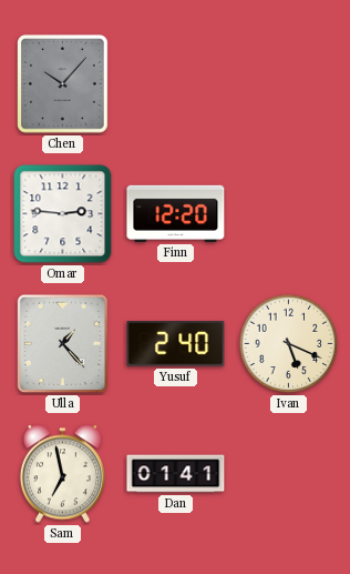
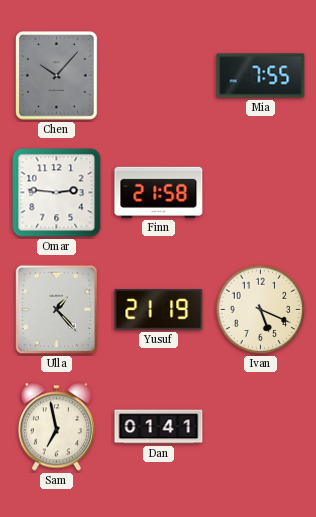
Mia: none -> 7:55
Finn: 12:20 -> 21:58
Yusuf: 2:40 -> 21:19
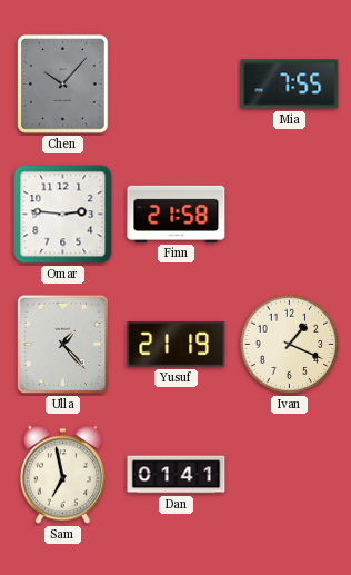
Ivan: 5:19 -> 1:19
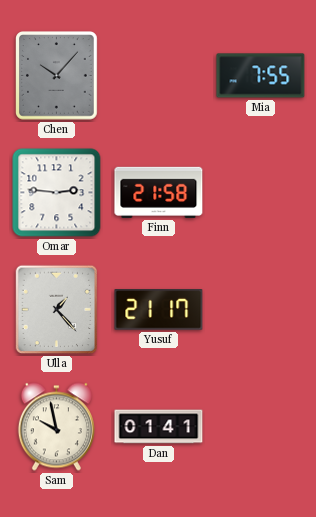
Yusuf: 21:19 -> 21:17
Ivan: 1:19 -> none
Sam: 6:58 -> 9:58
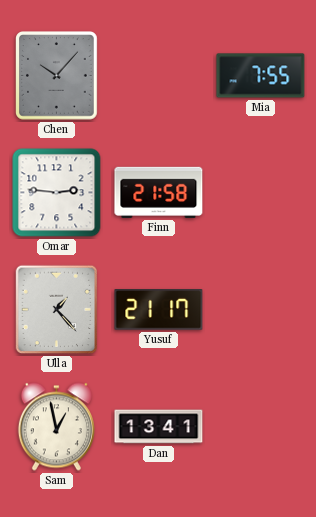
Sam: 9:58 -> 12:58
Dan: 01:41 -> 13:41
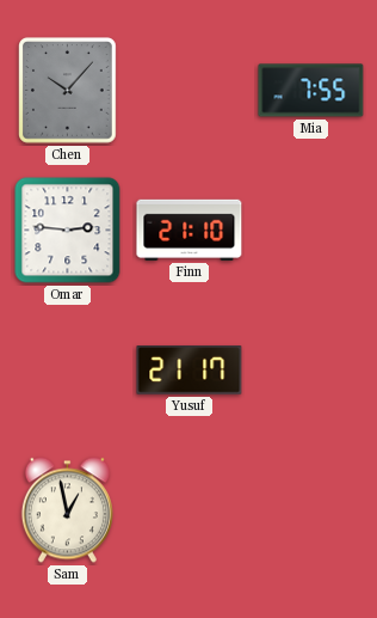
Finn: 21:58 -> 21:10
Ulla: 1:23 -> none
Dan: 13:41 -> none
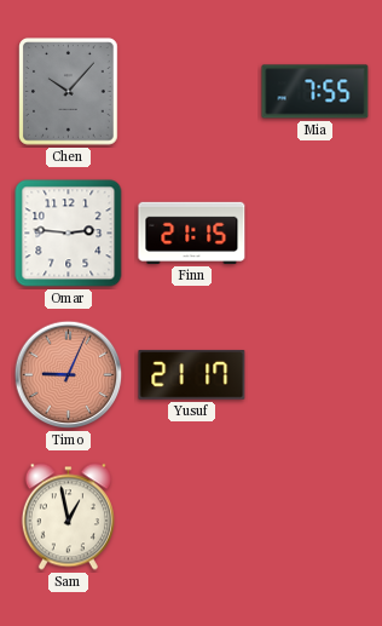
Finn: 21:10 -> 21:15
Timo: none -> 9:04
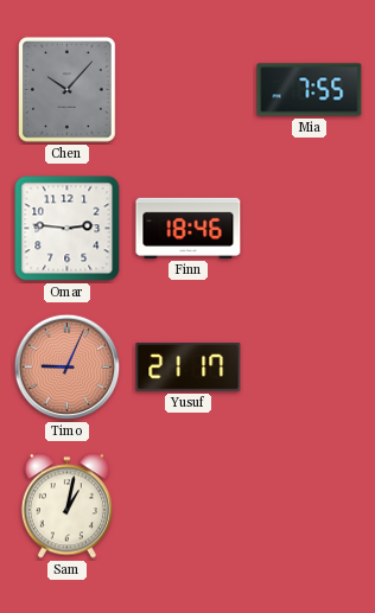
Finn: 21:15 -> 18:46
Sam: 12:58 -> 1:02
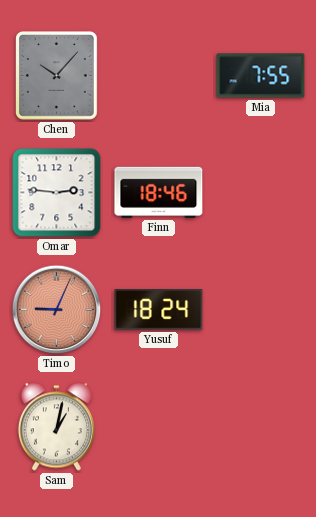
Yusuf: 21:17 -> 18:24
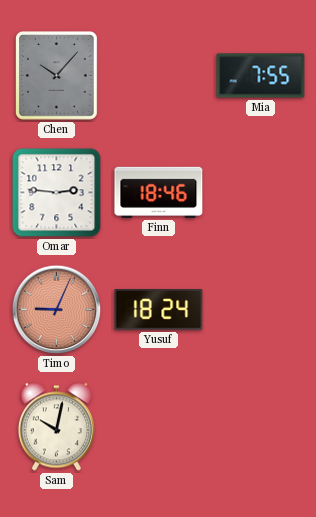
Sam: 1:02 -> 10:02
